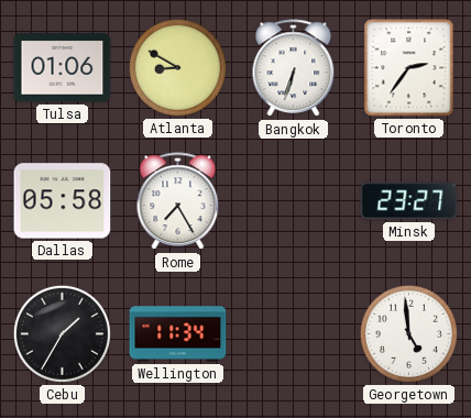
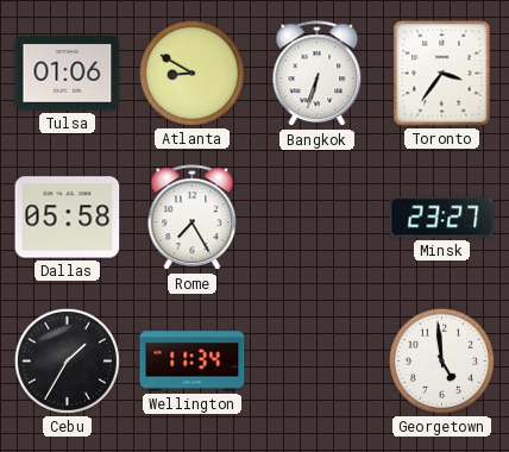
Toronto: 2:36 -> 3:36
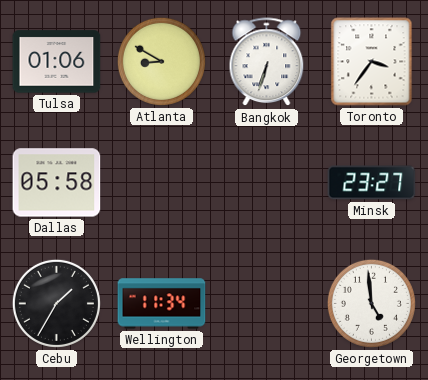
Rome: 7:25 -> none
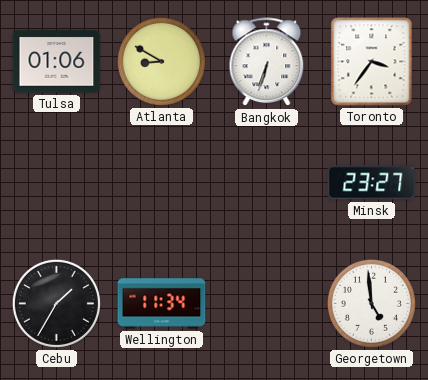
Dallas: 05:58 -> none
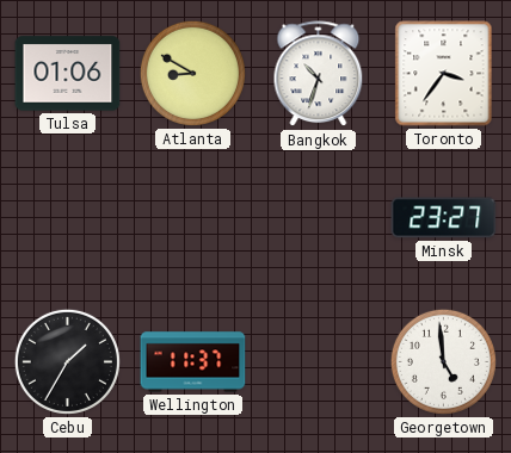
Bangkok: 6:33 -> 10:33
Wellington: 11:34 -> 11:37
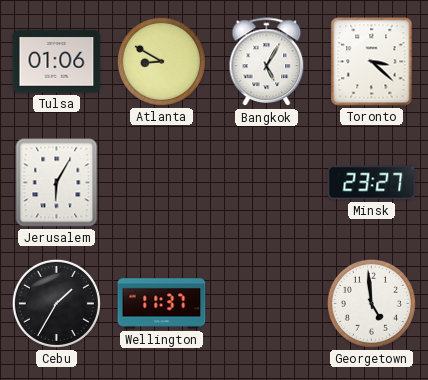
Bangkok: 10:33 -> 5:05
Toronto: 3:36 -> 3:22
Jerusalem: none -> 6:05
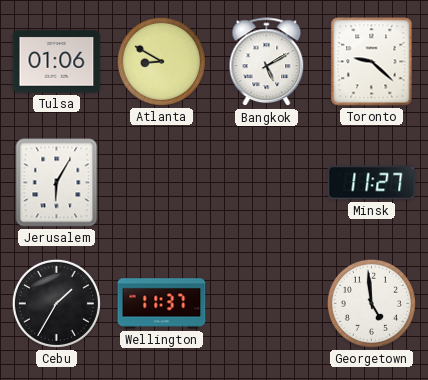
Bangkok: 5:05 -> 5:10
Toronto: 3:22 -> 9:22
Minsk: 23:27 -> 11:27
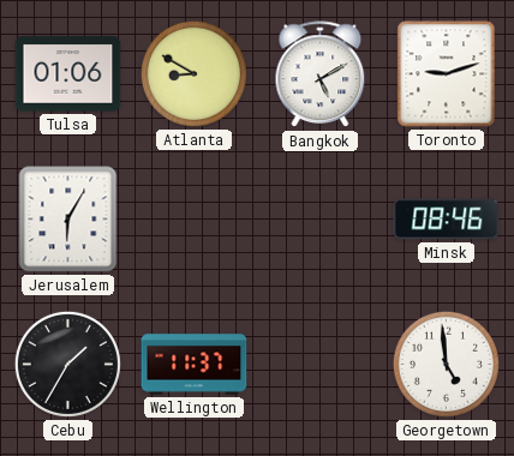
Toronto: 9:22 -> 9:12
Minsk: 11:27 -> 08:46
